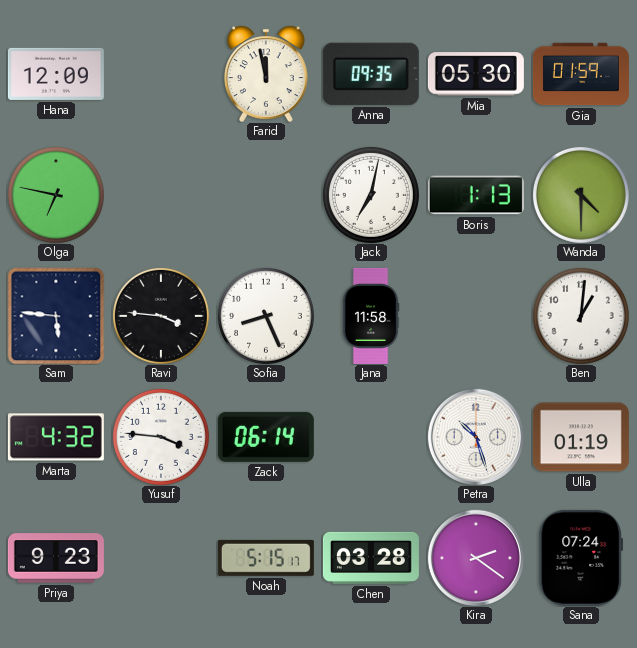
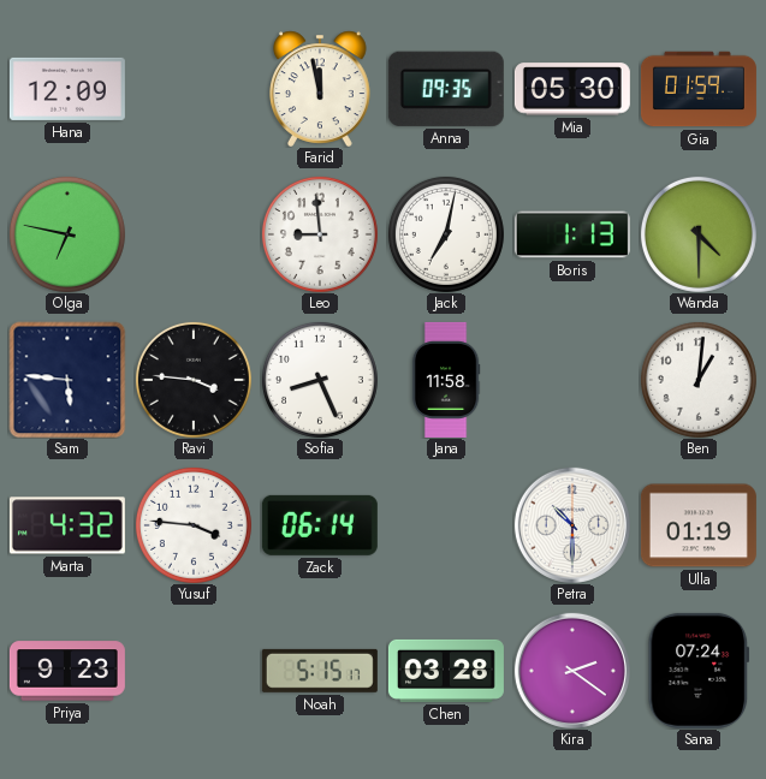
Leo: none -> 8:59
Petra: 10:27 -> 10:30
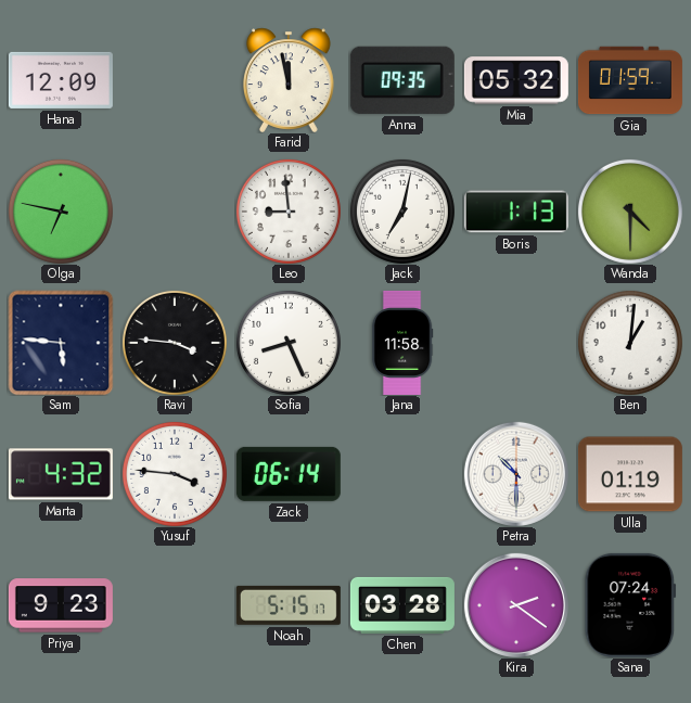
Mia: 05:30 -> 05:32
